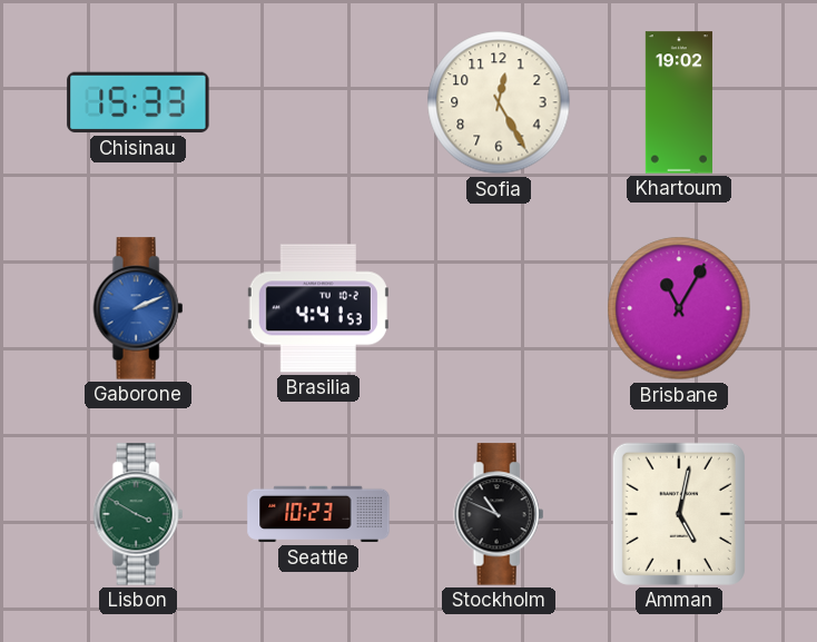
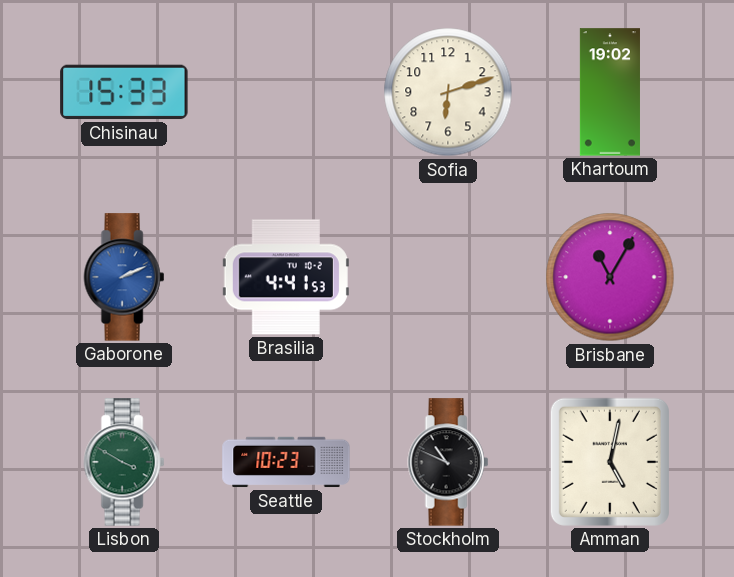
Sofia: 12:25 -> 6:12
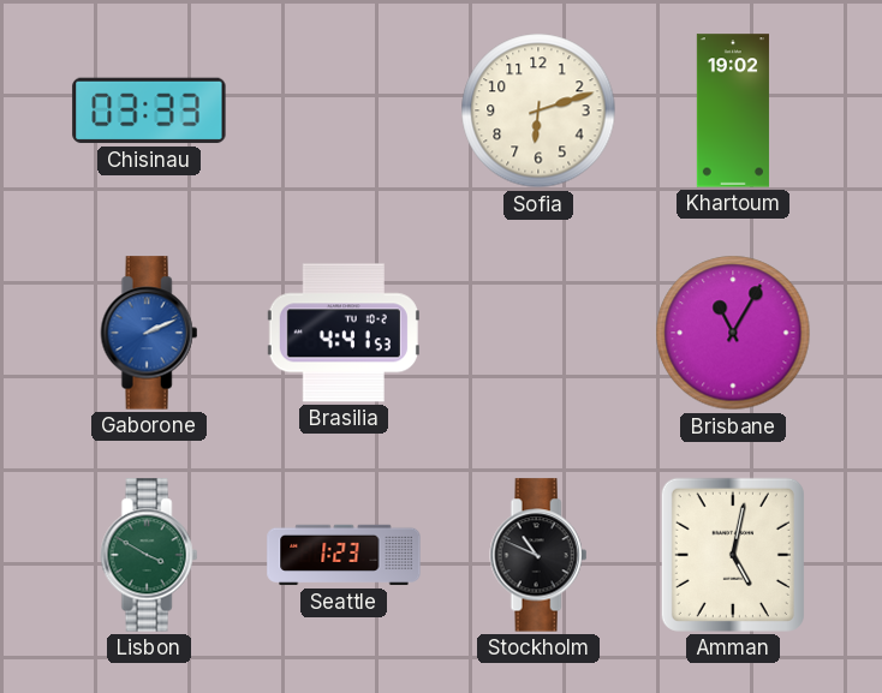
Chisinau: 15:33 -> 03:33
Seattle: 10:23 -> 1:23
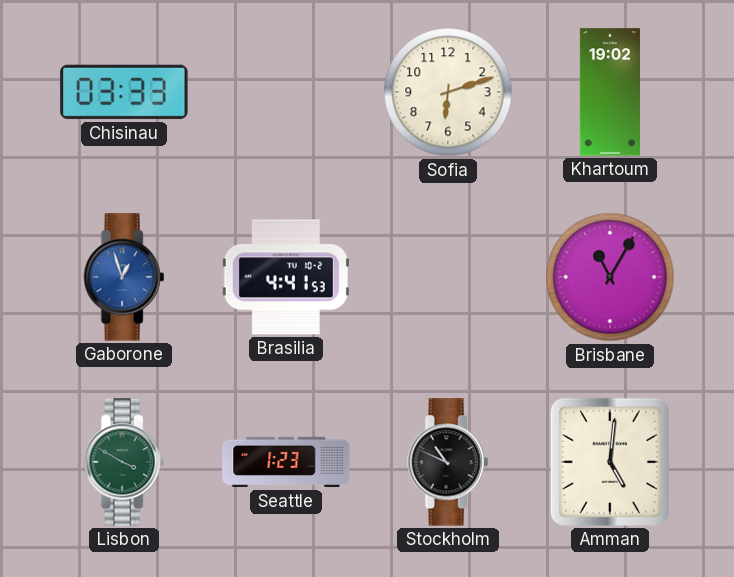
Gaborone: 2:11 -> 12:57
Amman: 5:02 -> 5:01
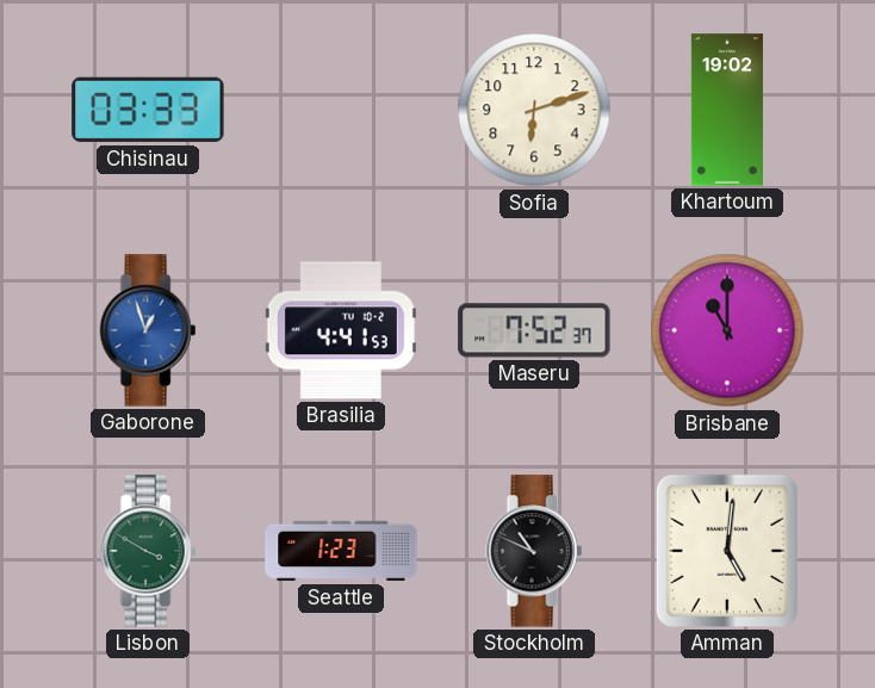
Maseru: none -> 7:52
Brisbane: 11:05 -> 11:00
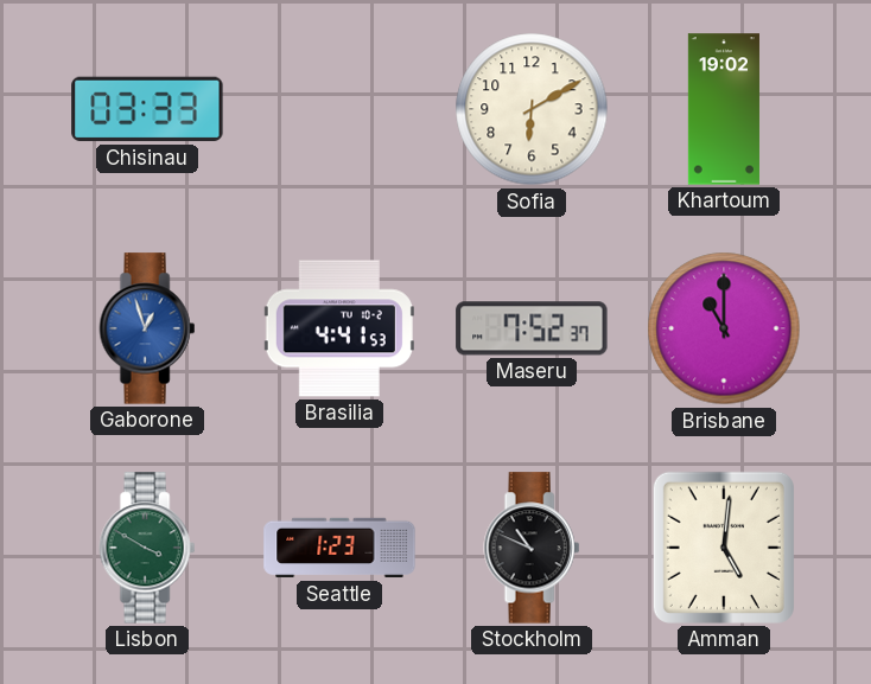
Sofia: 6:12 -> 6:10
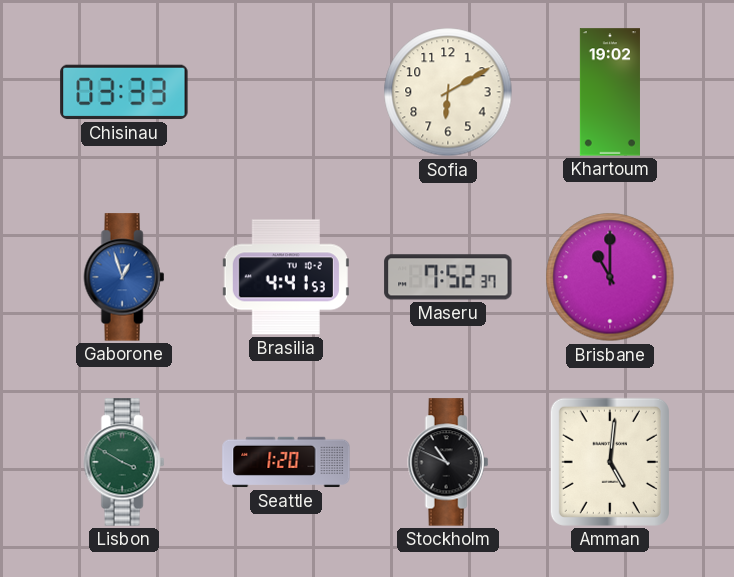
Seattle: 1:23 -> 1:20
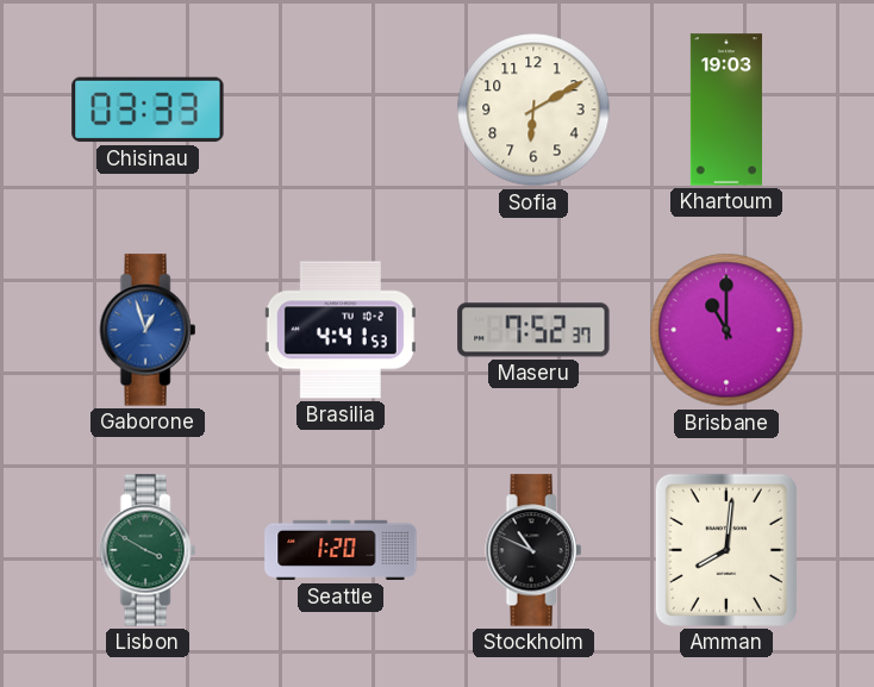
Khartoum: 19:02 -> 19:03
Amman: 5:01 -> 8:01
